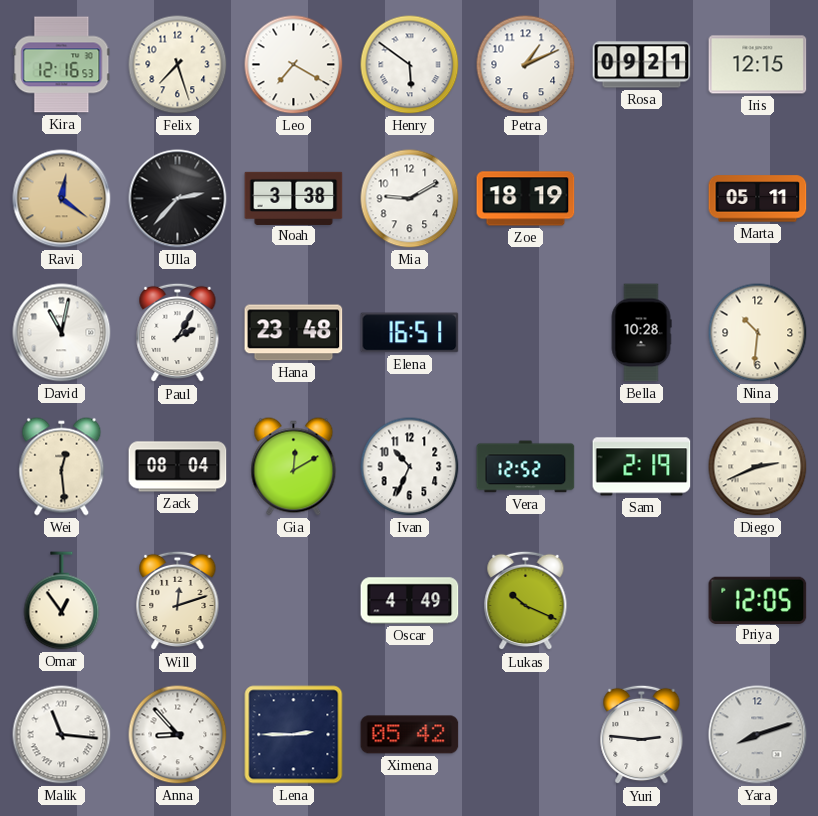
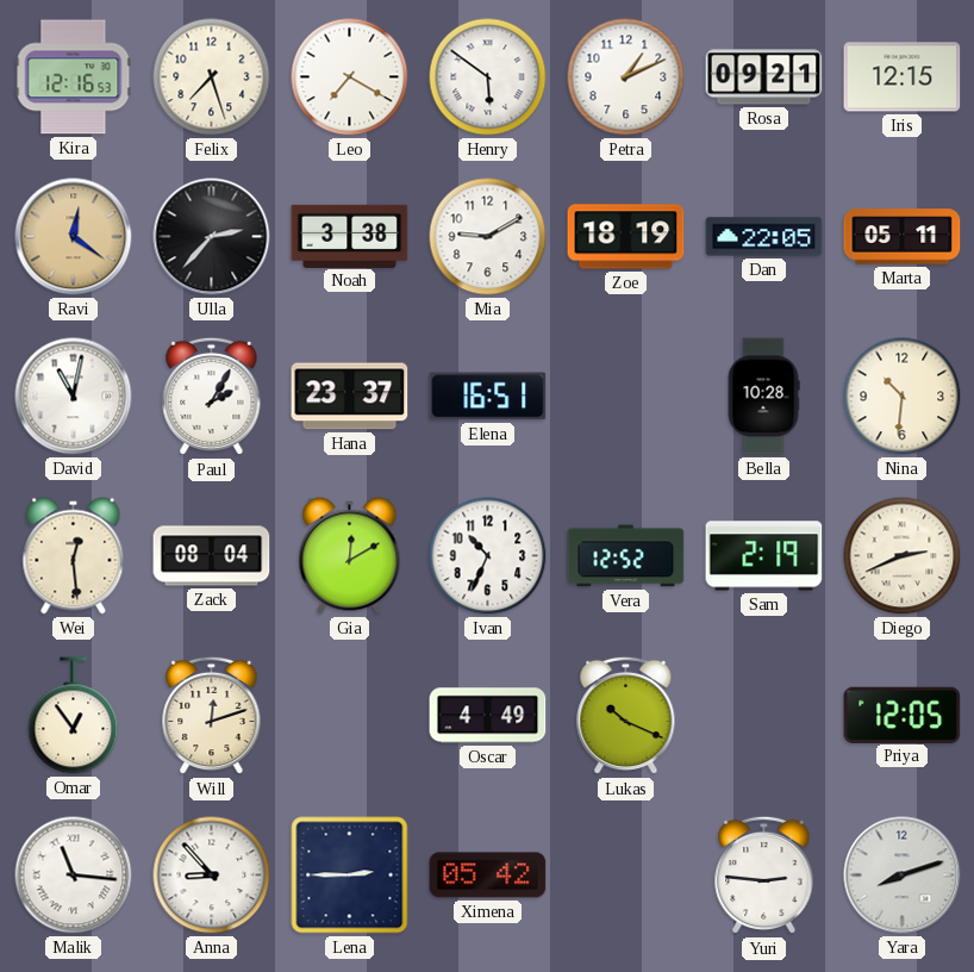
Dan: none -> 22:05
Hana: 23:48 -> 23:37
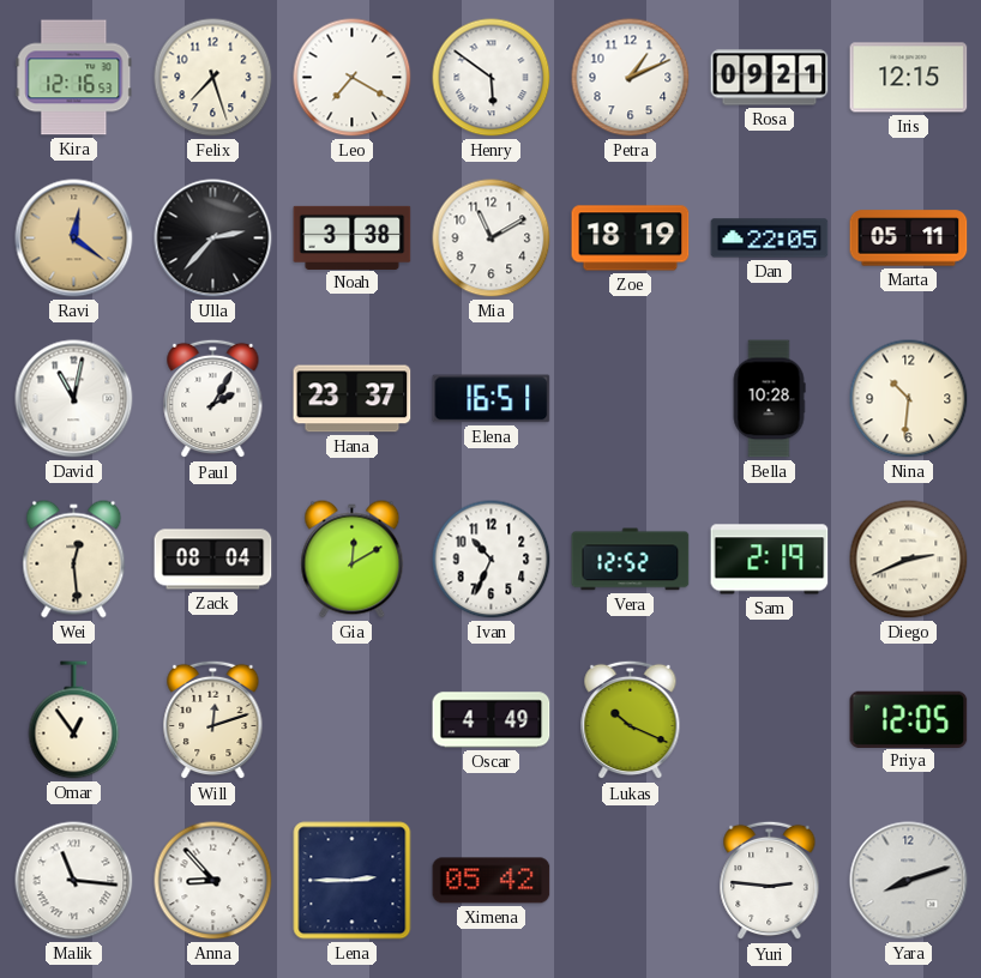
Mia: 9:10 -> 11:10
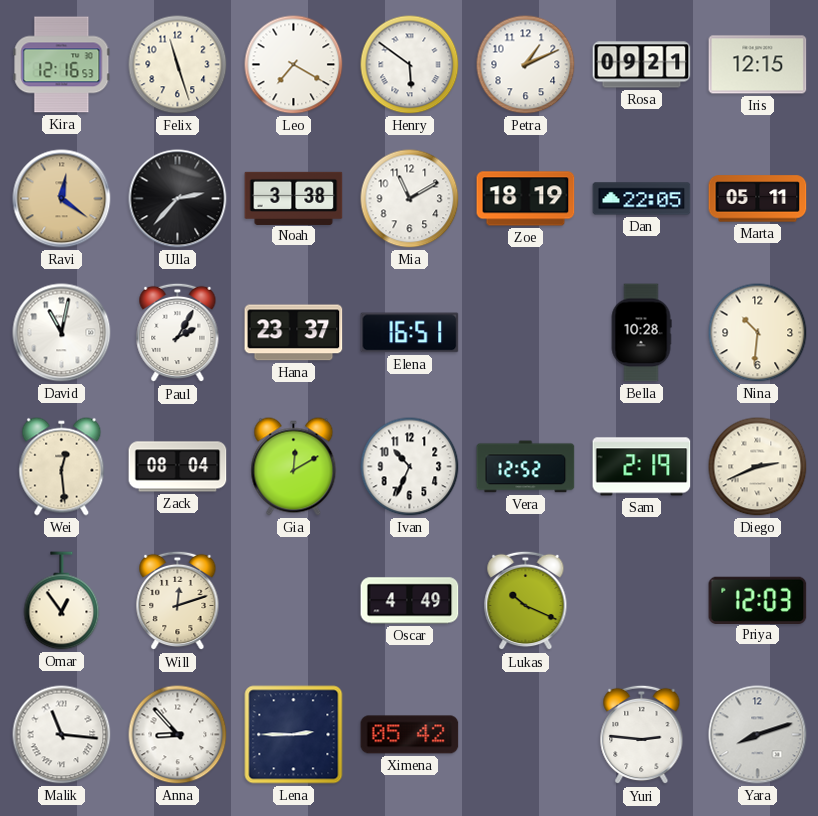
Felix: 7:27 -> 11:27
Priya: 12:05 -> 12:03
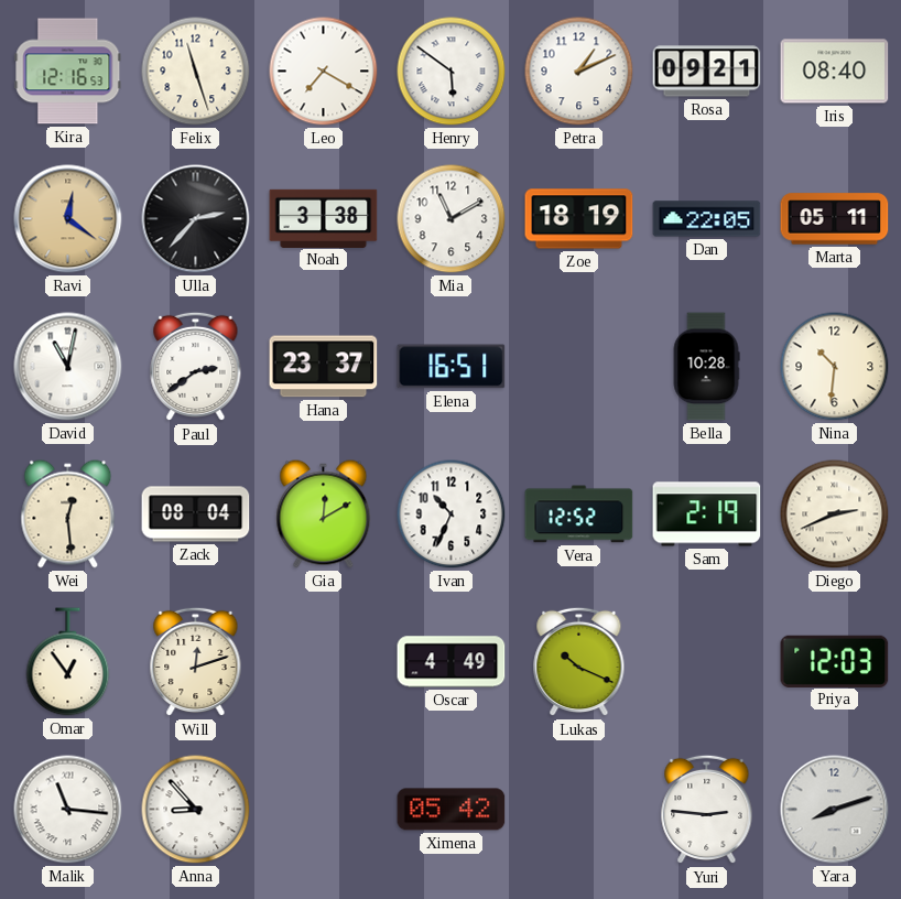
Iris: 12:15 -> 08:40
Paul: 2:05 -> 2:39
Lena: 2:45 -> none
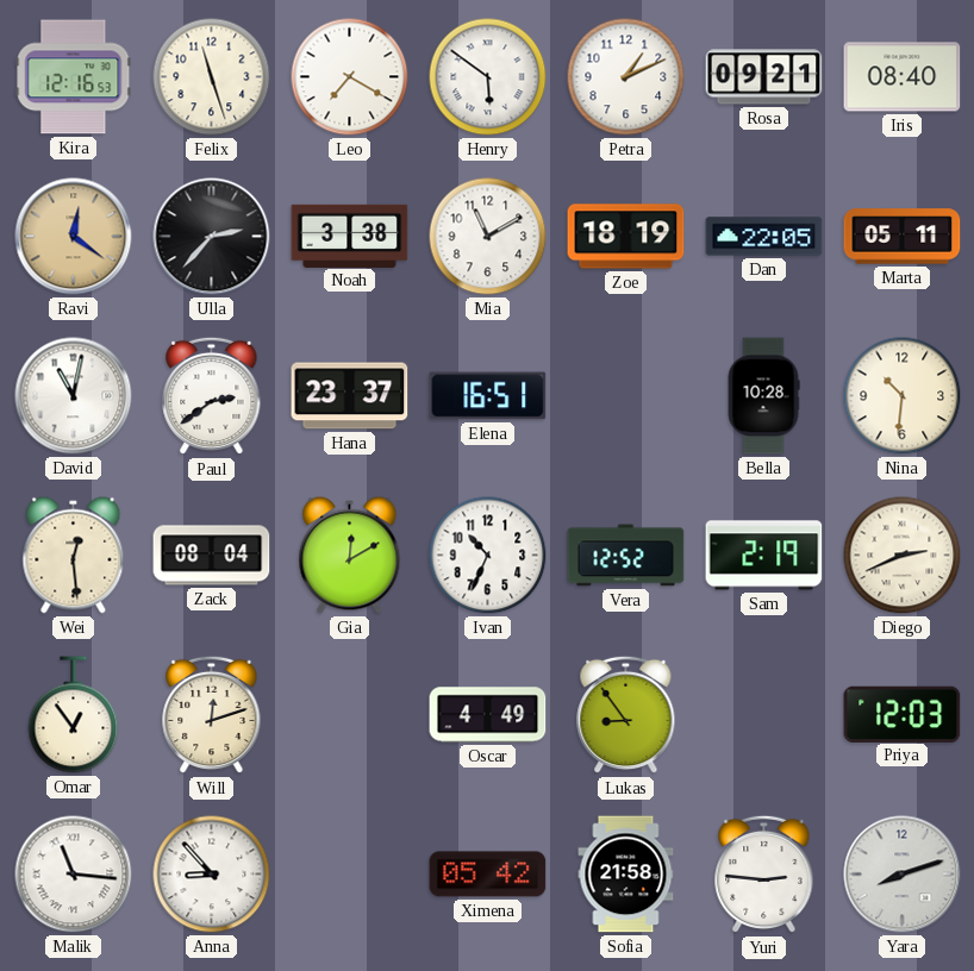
Lukas: 10:19 -> 8:54
Sofia: none -> 21:58
